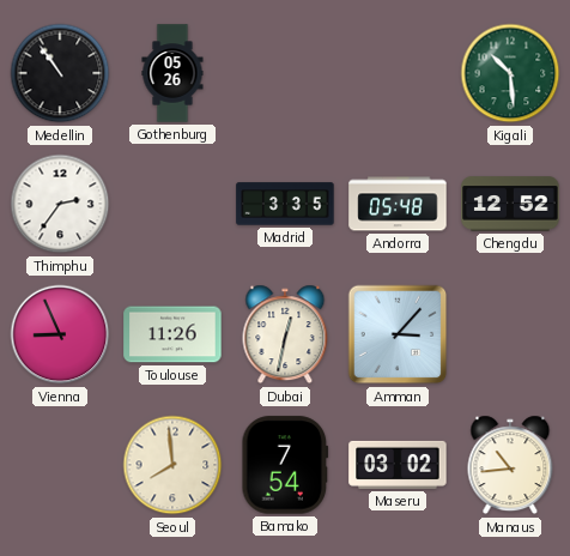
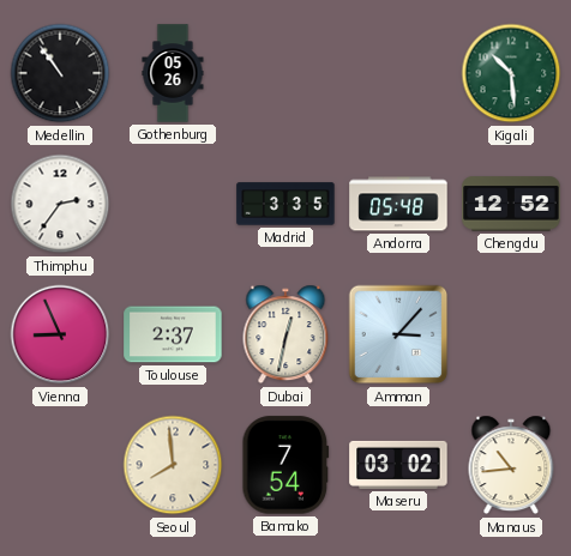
Toulouse: 11:26 -> 2:37
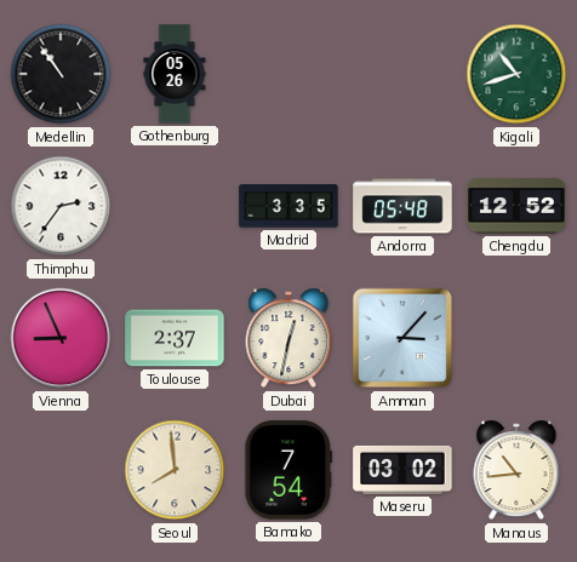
Kigali: 10:29 -> 10:42
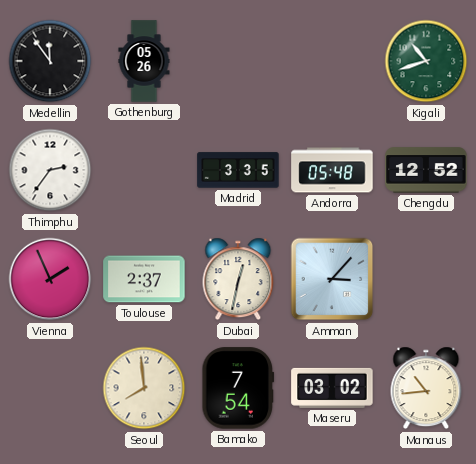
Medellin: 10:54 -> 11:54
Vienna: 8:56 -> 1:56
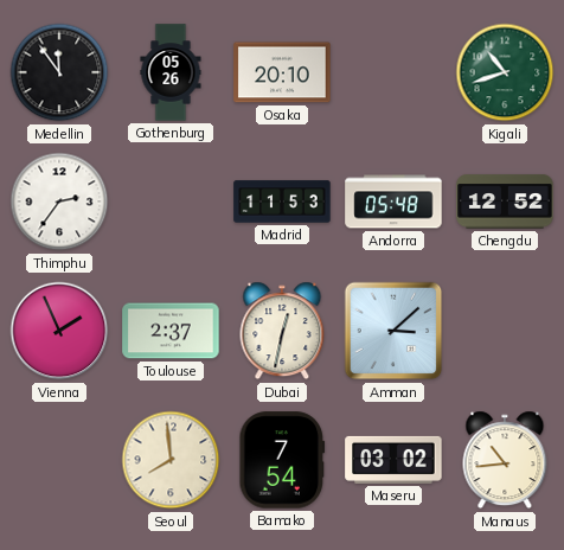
Osaka: none -> 20:10
Madrid: 3:35 -> 11:53
Amman: 3:07 -> 3:08
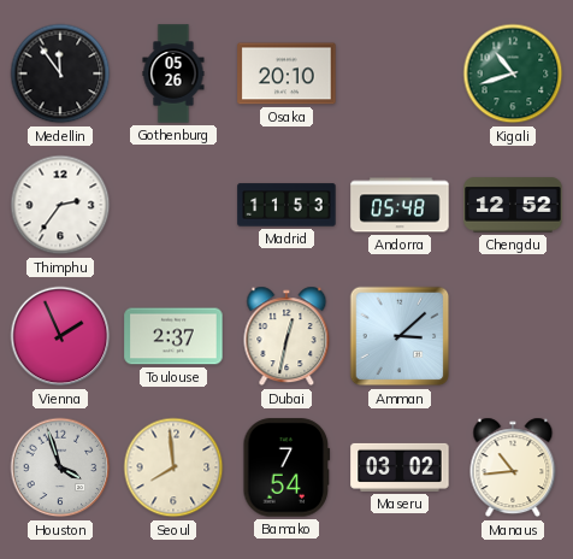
Houston: none -> 3:57
